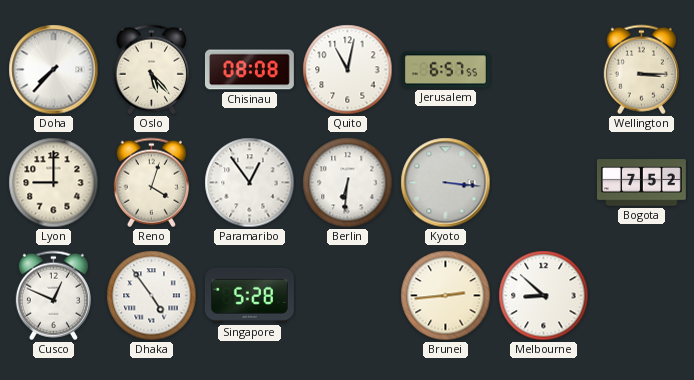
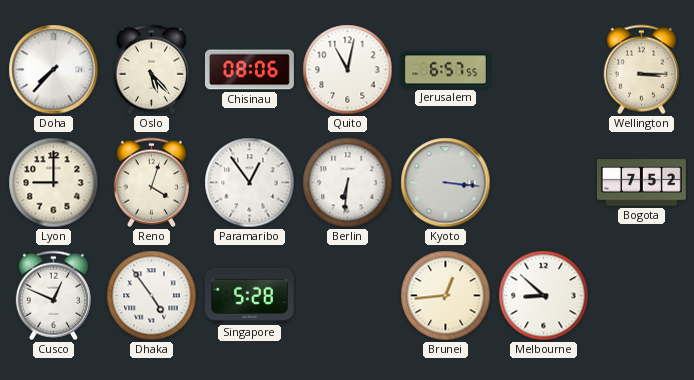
Chisinau: 08:08 -> 08:06
Brunei: 2:44 -> 12:44
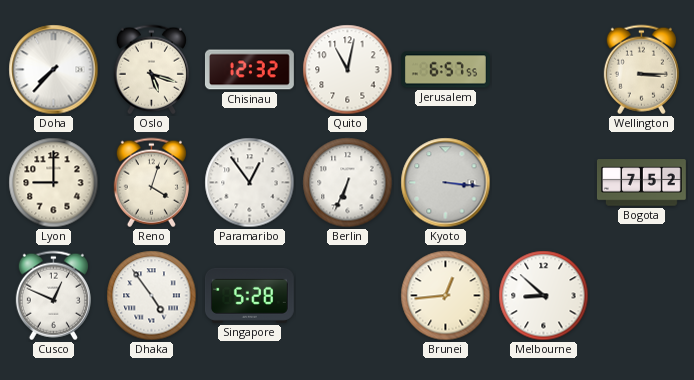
Oslo: 5:23 -> 5:18
Chisinau: 08:06 -> 12:32
Berlin: 6:31 -> 6:34
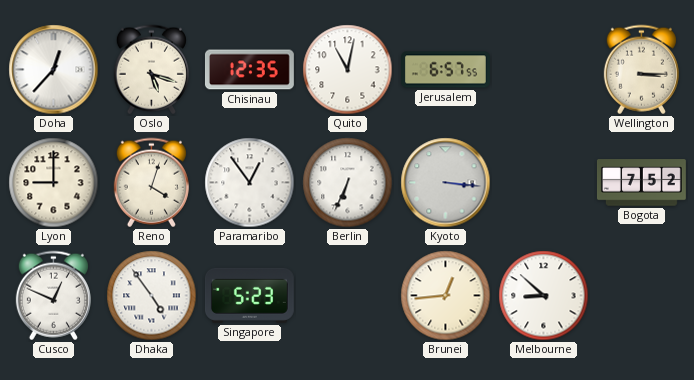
Doha: 7:37 -> 12:37
Chisinau: 12:32 -> 12:35
Singapore: 5:28 -> 5:23
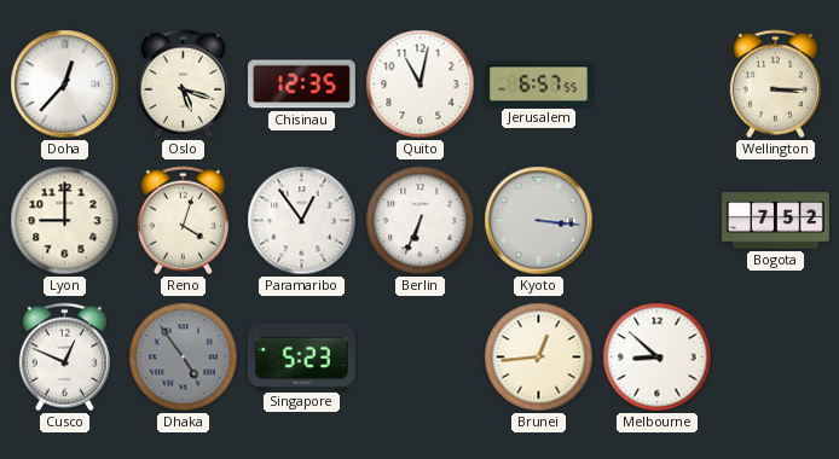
Dhaka dial: white -> grey
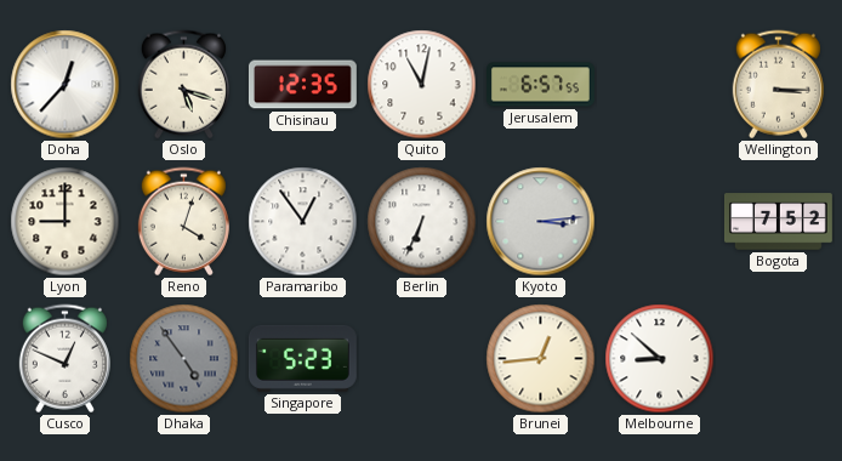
Kyoto: 3:16 -> 3:14
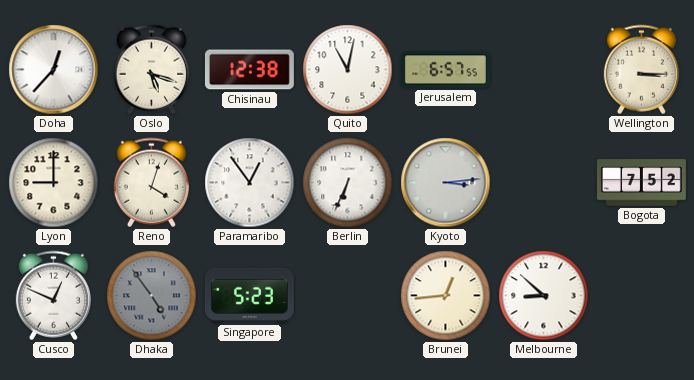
Chisinau: 12:35 -> 12:38
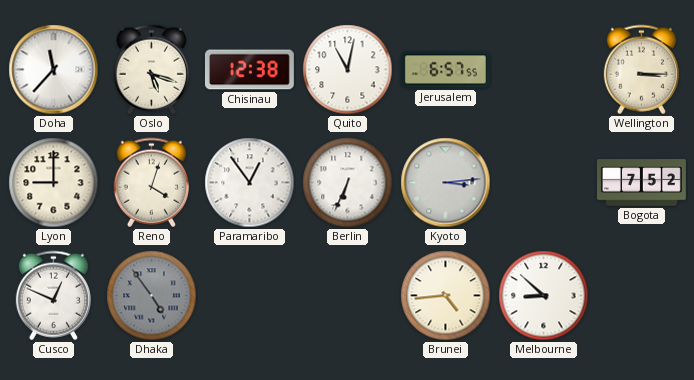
Doha: 12:37 -> 11:37
Singapore: 5:23 -> none
Brunei: 12:44 -> 4:44
